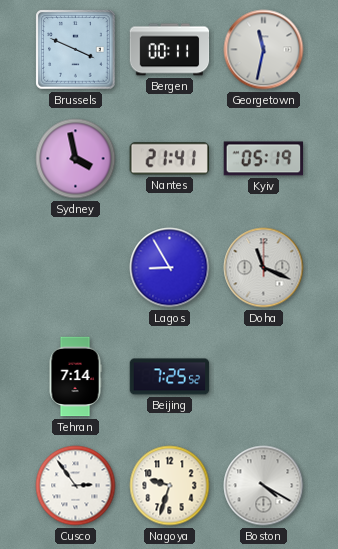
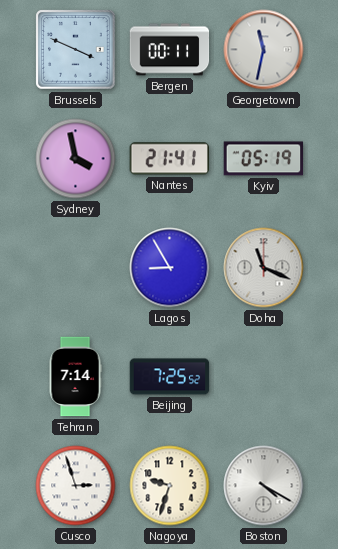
Cusco: 2:54 -> 2:57
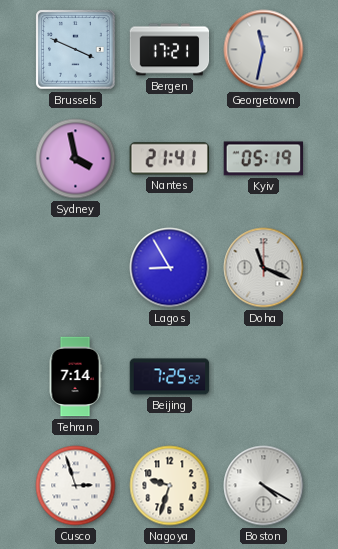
Bergen: 00:11 -> 17:21
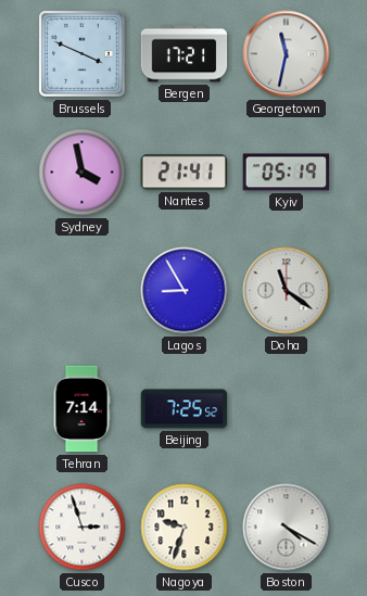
Doha: 11:19 -> 11:21
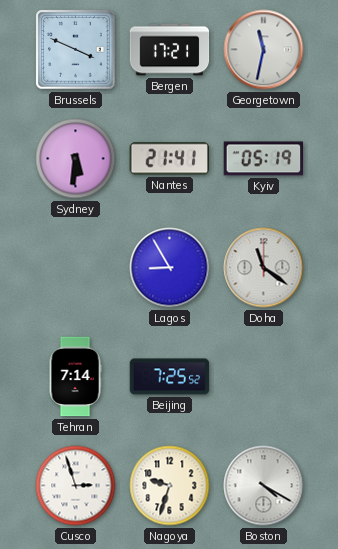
Sydney: 3:58 -> 5:31
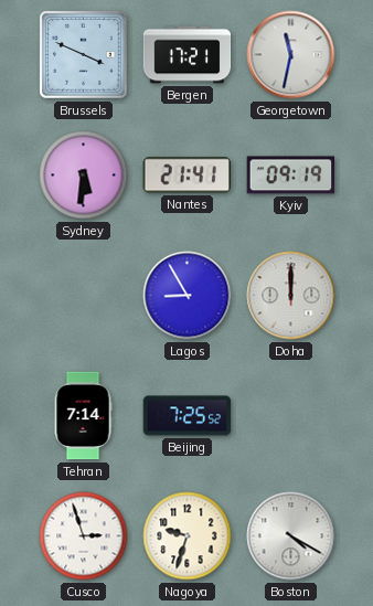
Kyiv: 05:19 -> 09:19
Doha: 11:21 -> 12:00
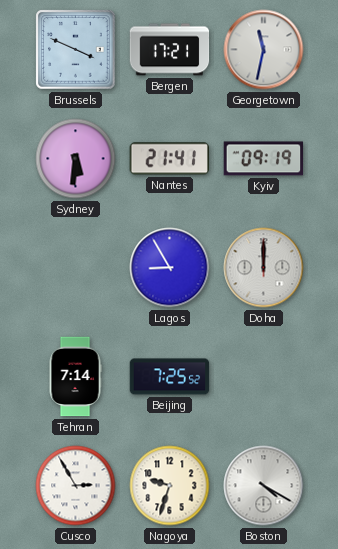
Cusco: 2:57 -> 2:55
